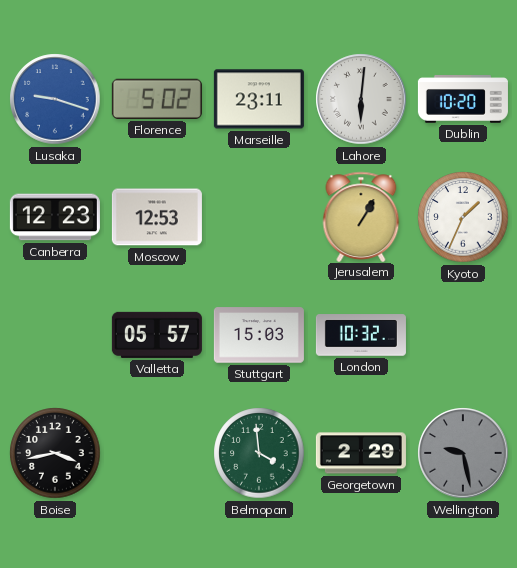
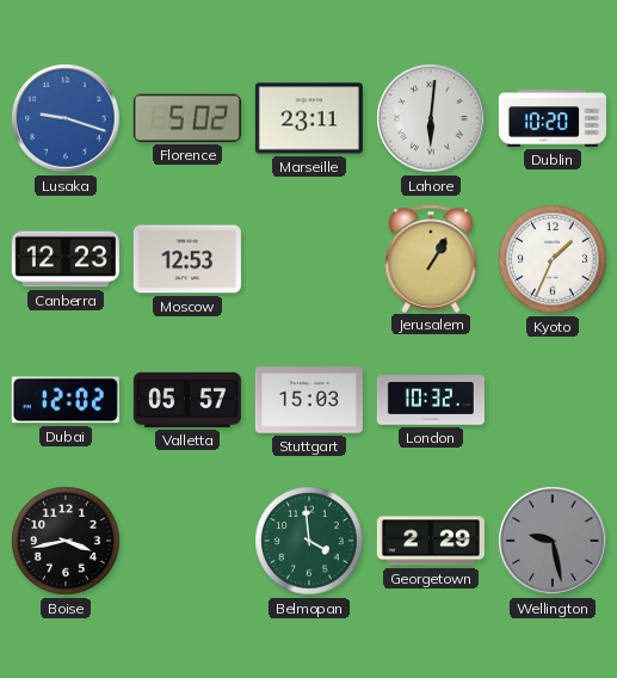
Dubai: none -> 12:02
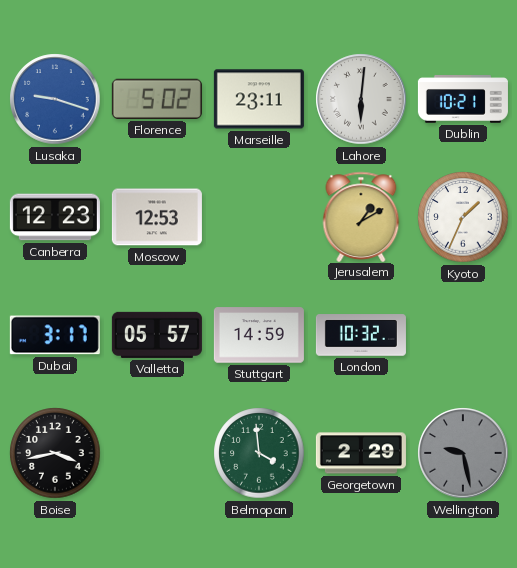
Dublin: 10:20 -> 10:21
Jerusalem: 1:05 -> 1:10
Dubai: 12:02 -> 3:17
Stuttgart: 15:03 -> 14:59
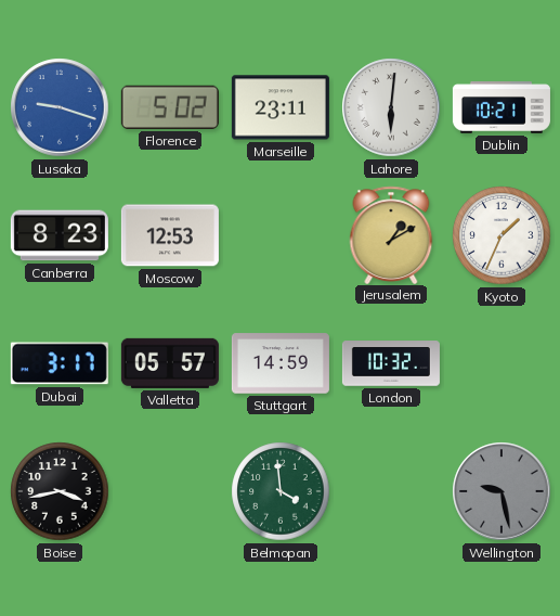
Canberra: 12:23 -> 8:23
Georgetown: 2:29 -> none
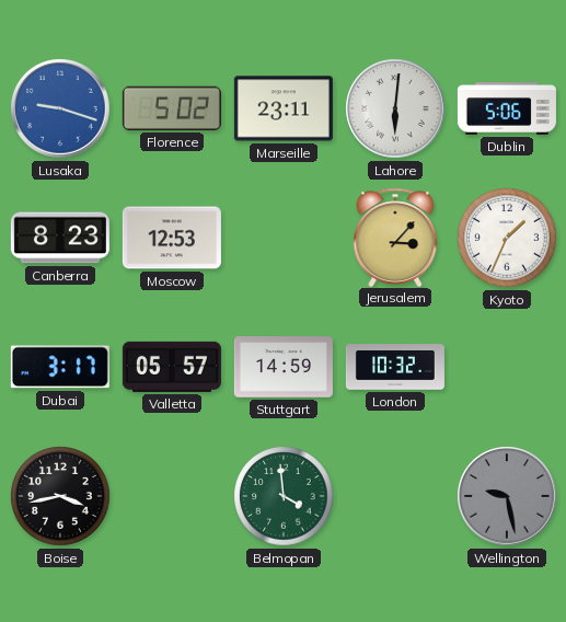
Dublin: 10:21 -> 5:06
Jerusalem: 1:10 -> 3:07
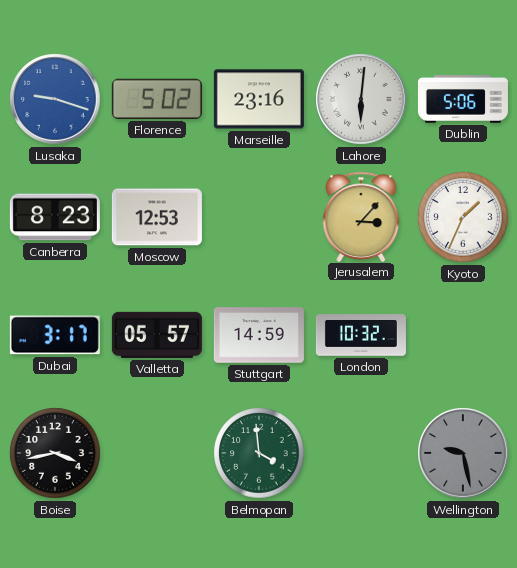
Marseille: 23:11 -> 23:16
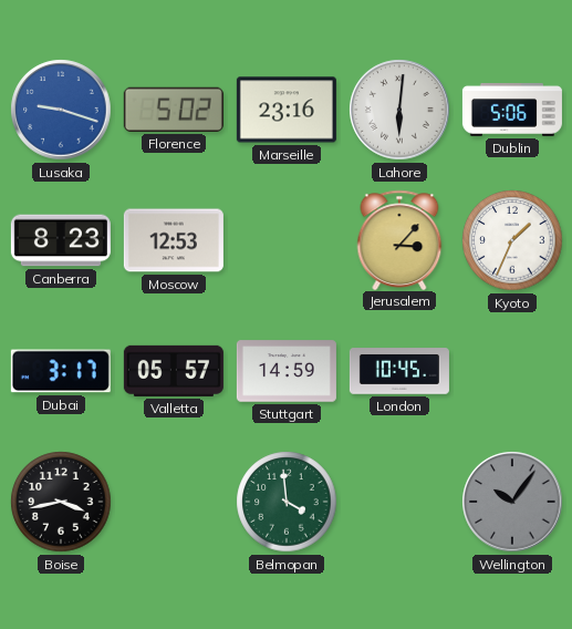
London: 10:32 -> 10:45
Wellington: 9:28 -> 10:06
